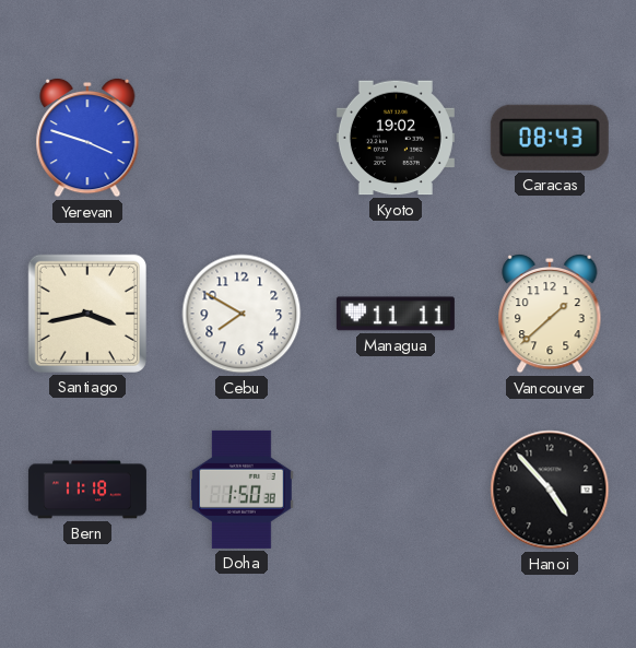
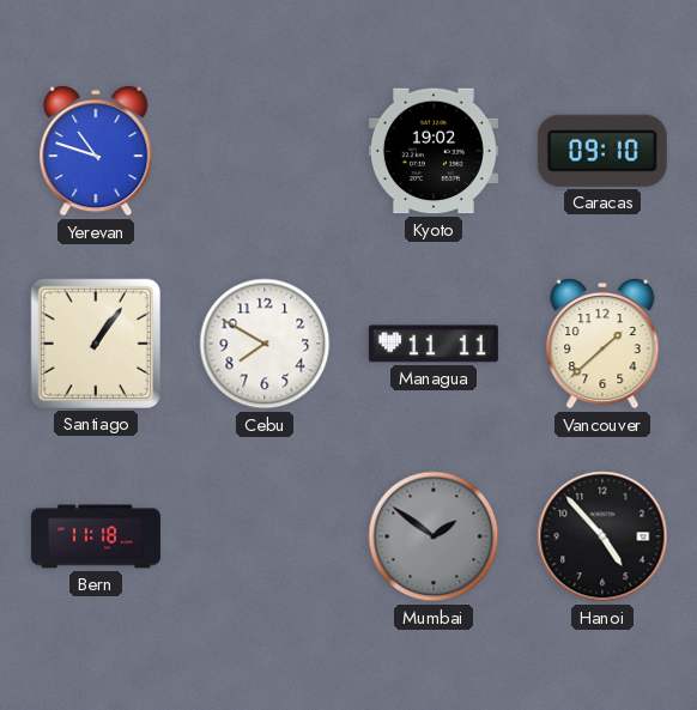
Yerevan: 3:48 -> 10:48
Caracas: 08:43 -> 09:10
Santiago: 3:43 -> 1:06
Doha: 1:50 -> none
Mumbai: none -> 1:51
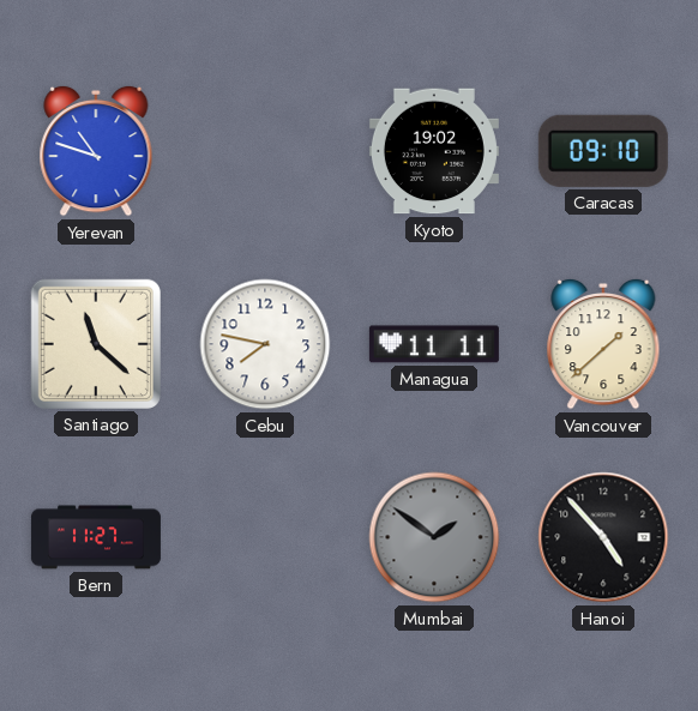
Santiago: 1:06 -> 11:22
Cebu: 7:50 -> 7:47
Bern: 11:18 -> 11:27
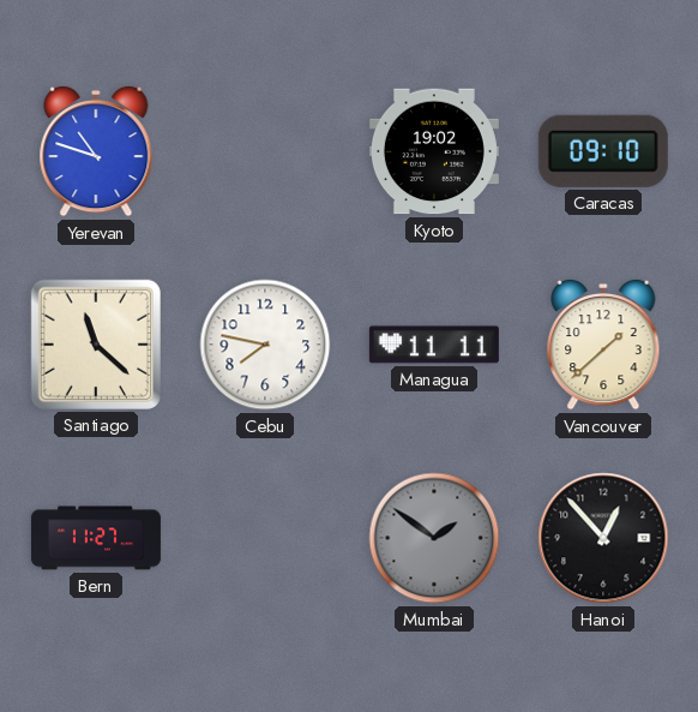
Hanoi: 4:53 -> 12:53
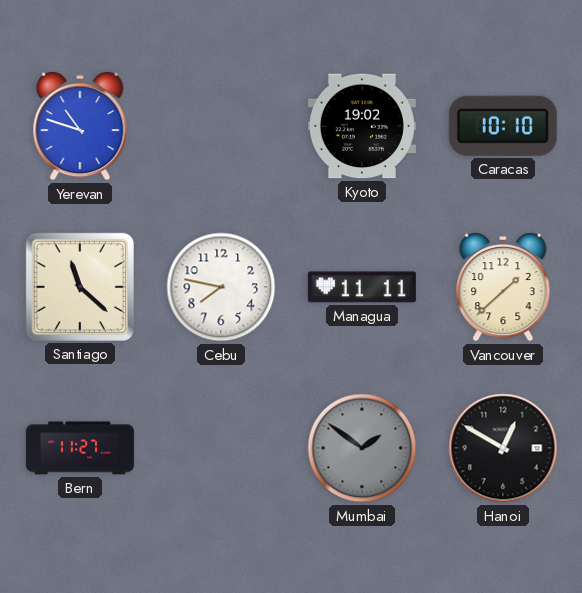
Caracas: 09:10 -> 10:10
Hanoi: 12:53 -> 12:50
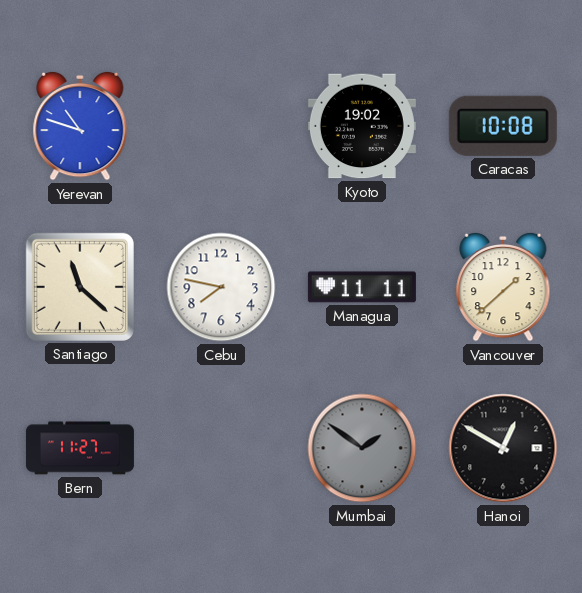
Caracas: 10:10 -> 10:08
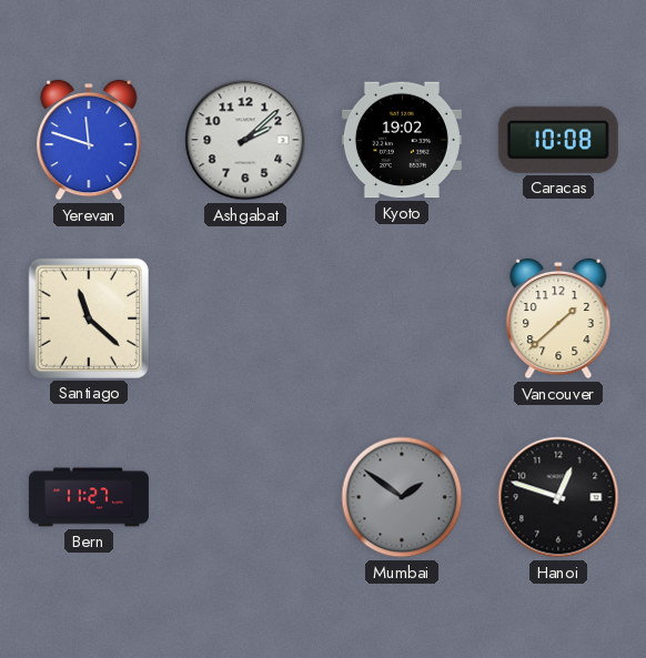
Yerevan: 10:48 -> 11:48
Ashgabat: none -> 2:08
Cebu: 7:47 -> none
Managua: 11:11 -> none
Hanoi: 12:50 -> 12:48
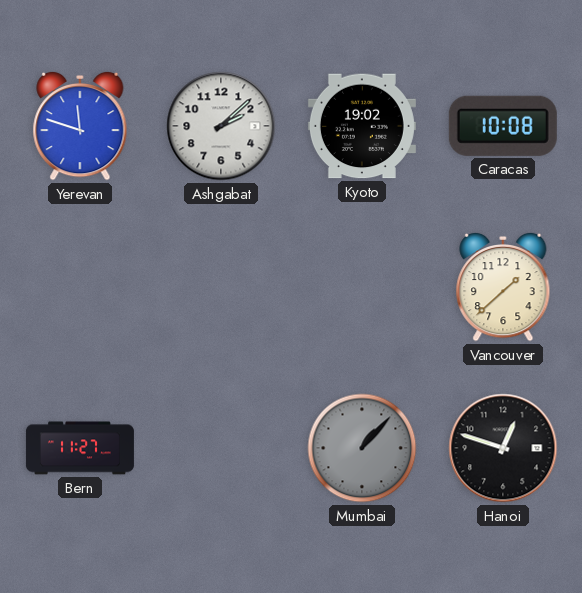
Santiago: 11:22 -> none
Mumbai: 1:51 -> 1:07
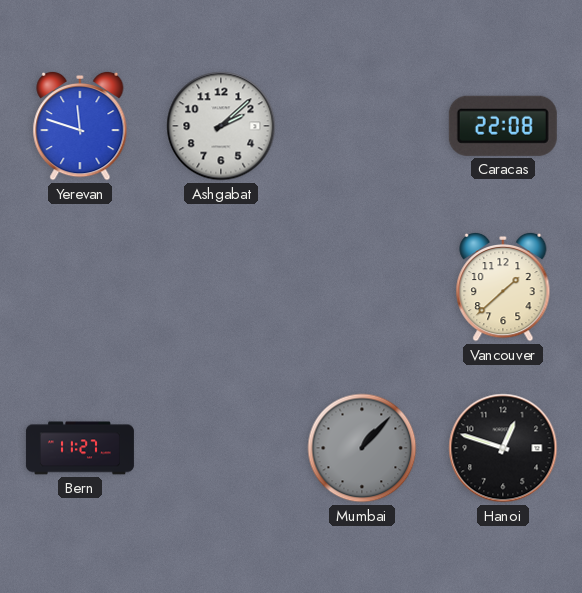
Kyoto: 19:02 -> none
Caracas: 10:08 -> 22:08
